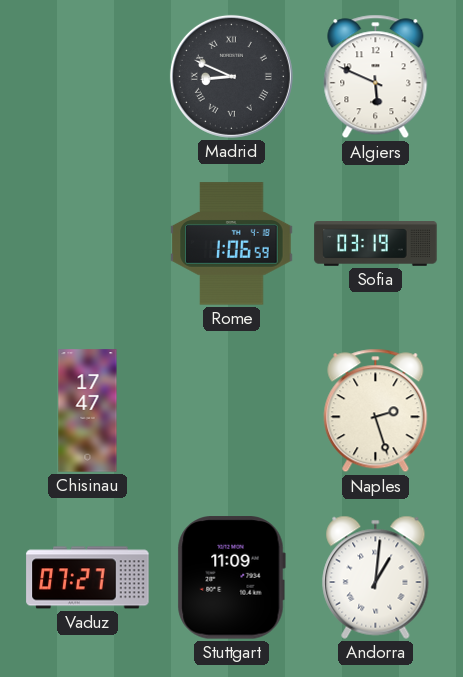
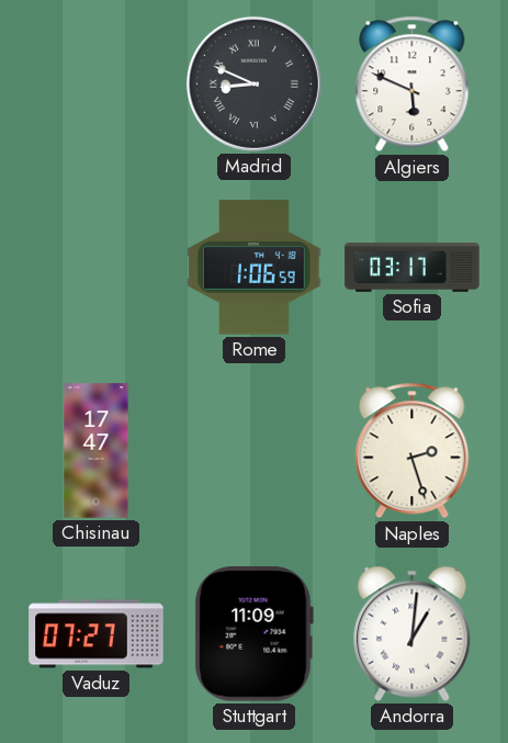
Sofia: 03:19 -> 03:17
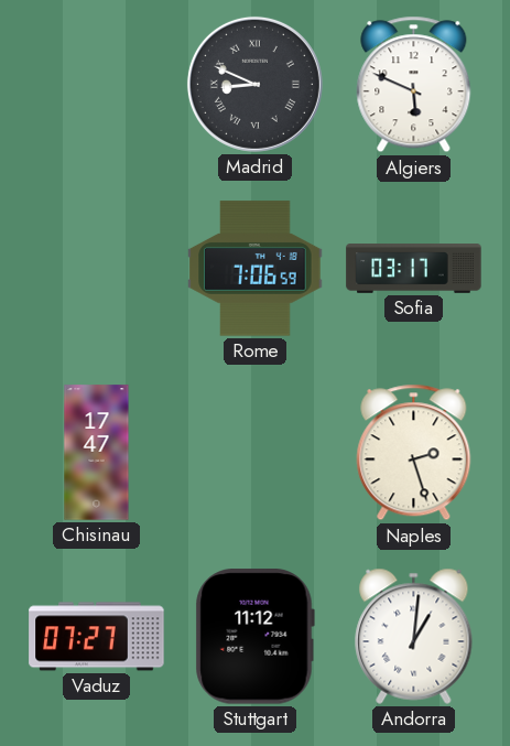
Rome: 1:06 -> 7:06
Stuttgart: 11:09 -> 11:12
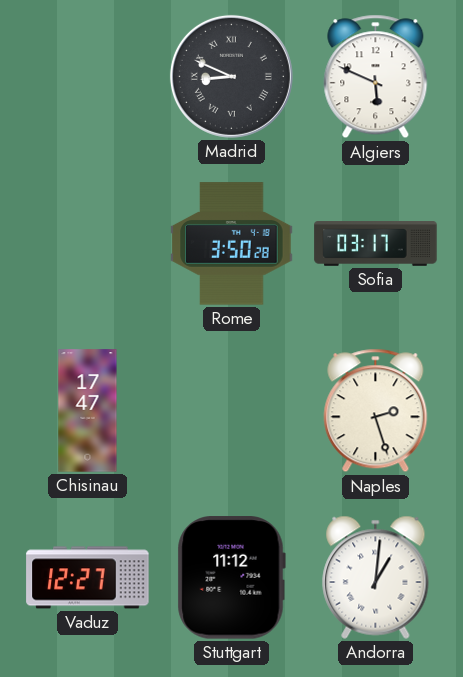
Rome: 7:06 -> 3:50
Vaduz: 07:27 -> 12:27
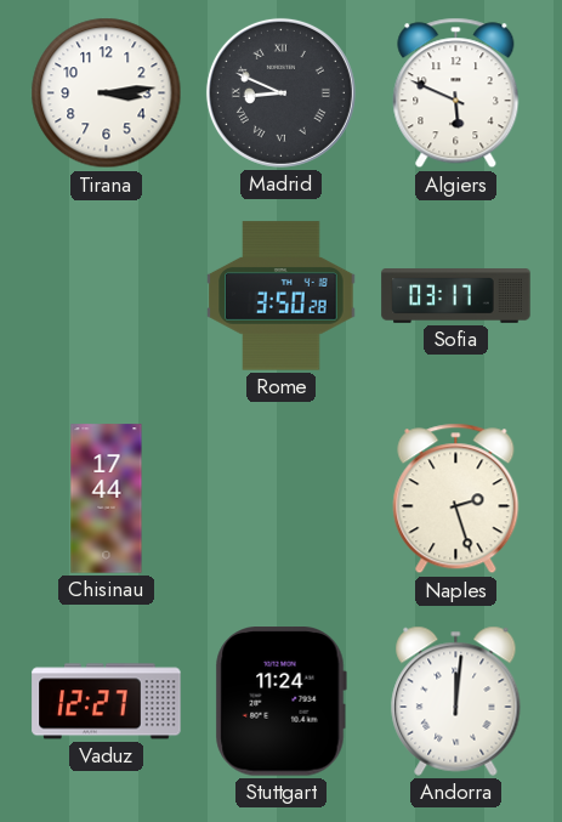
Tirana: none -> 3:14
Chisinau: 17:47 -> 17:44
Stuttgart: 11:12 -> 11:24
Andorra: 1:01 -> 12:01
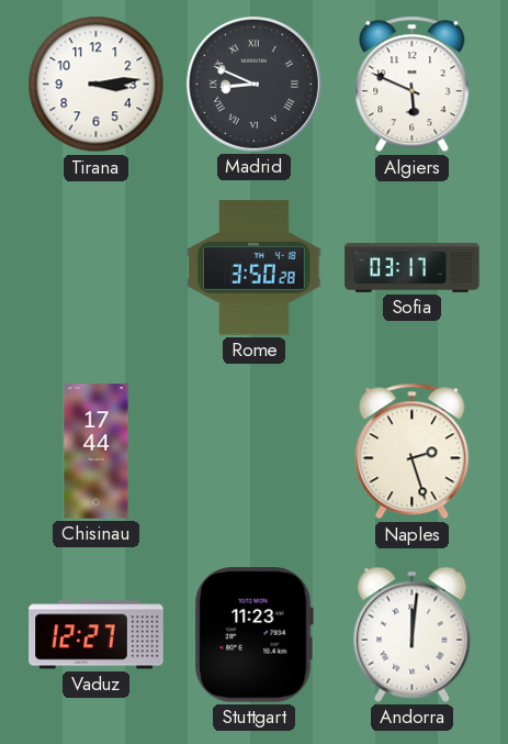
Stuttgart: 11:24 -> 11:23
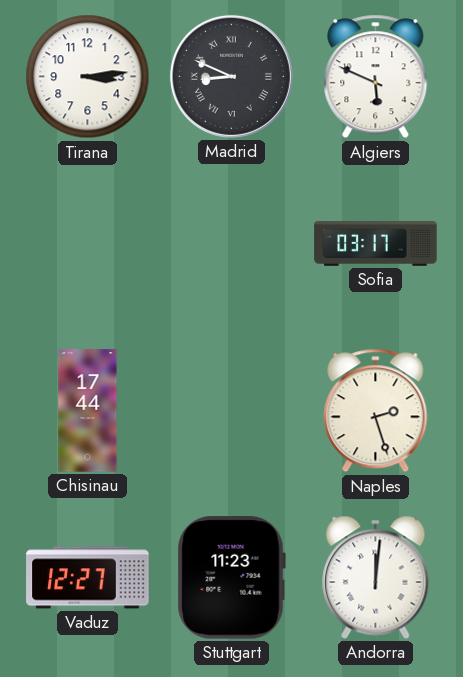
Rome: 3:50 -> none
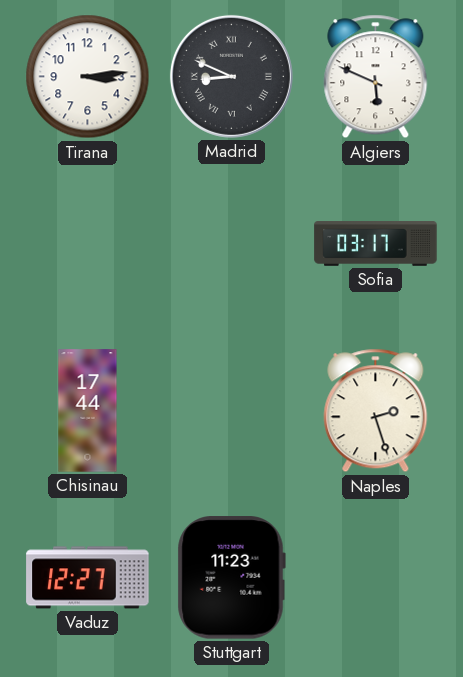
Andorra: 12:01 -> none
